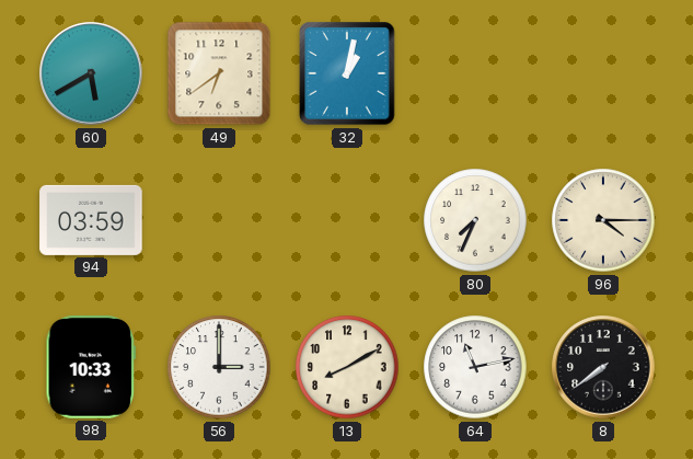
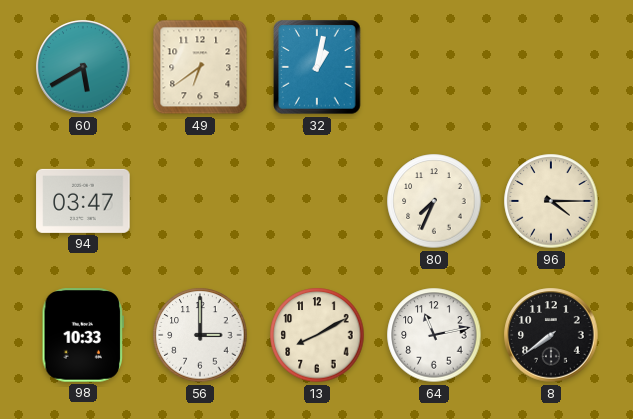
94: 03:59 -> 03:47
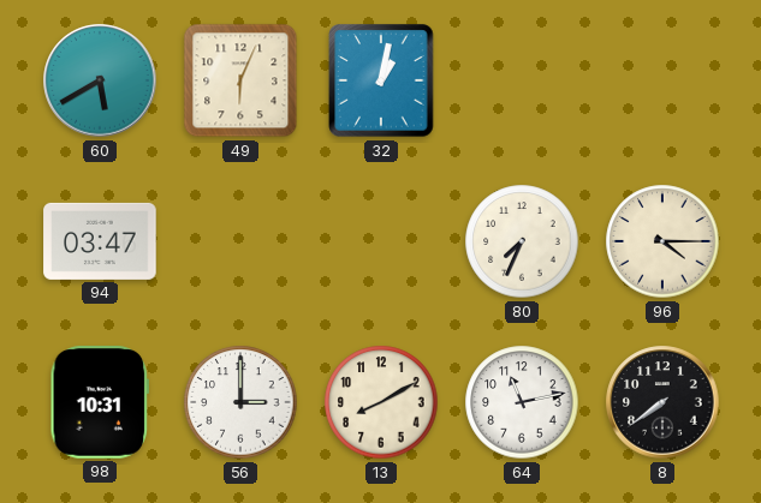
49: 6:39 -> 6:04
98: 10:33 -> 10:31
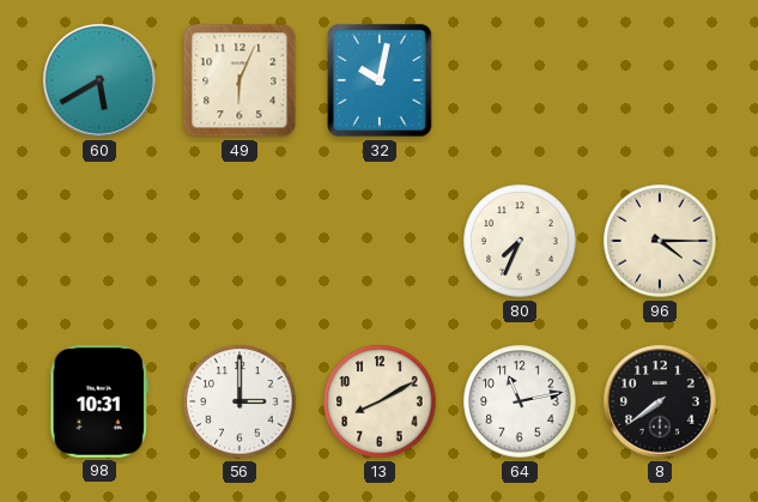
32: 1:02 -> 10:02
94: 03:47 -> none
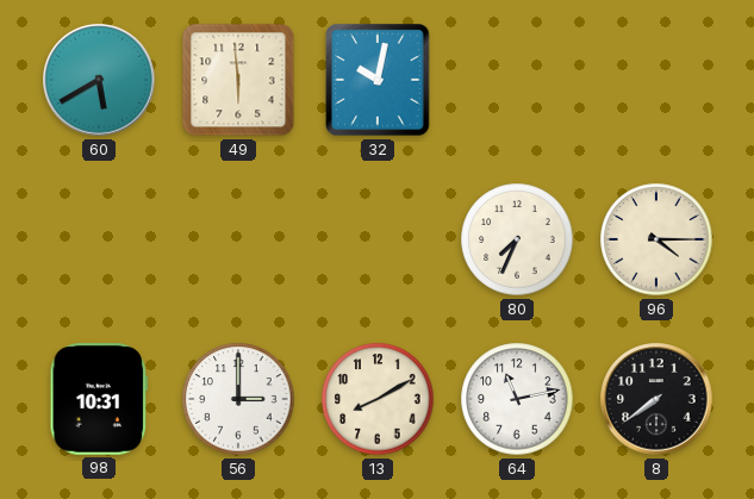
49: 6:04 -> 5:59
